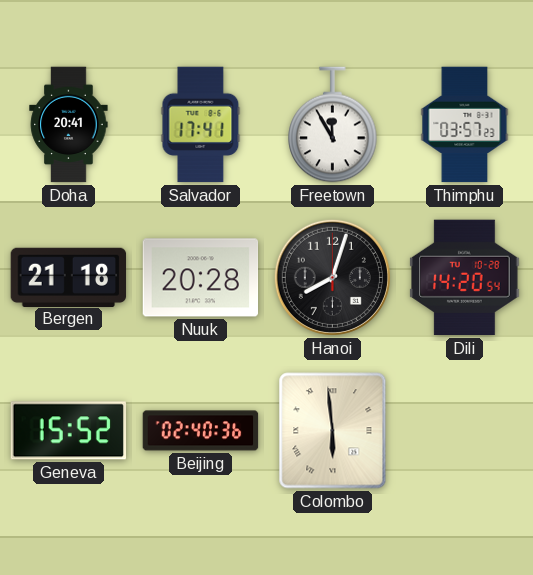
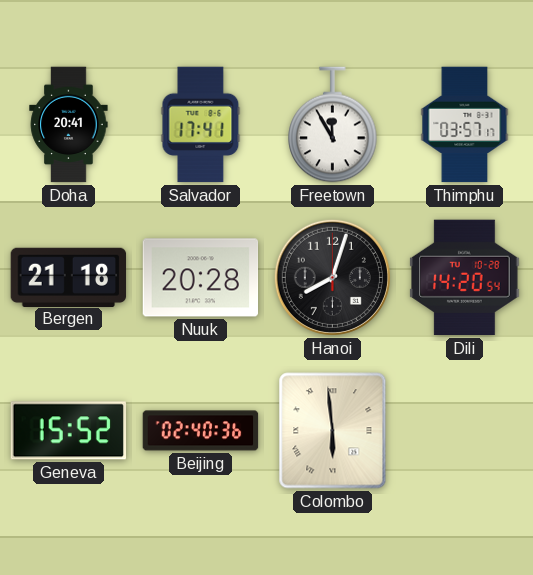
Thimphu: 03:57:23 -> 03:57:17
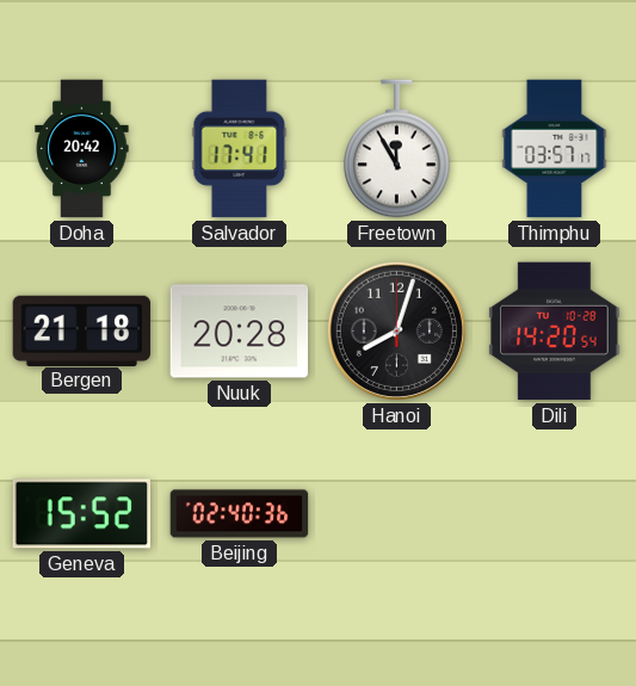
Doha: 20:41 -> 20:42
Colombo: 5:59 -> none
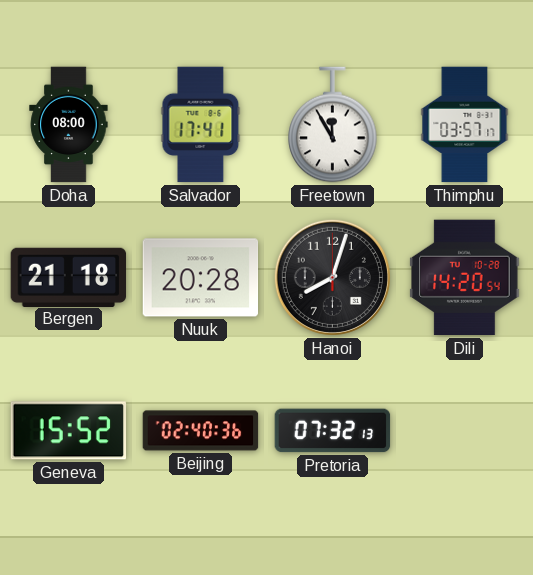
Doha: 20:42 -> 08:00
Pretoria: none -> 07:32
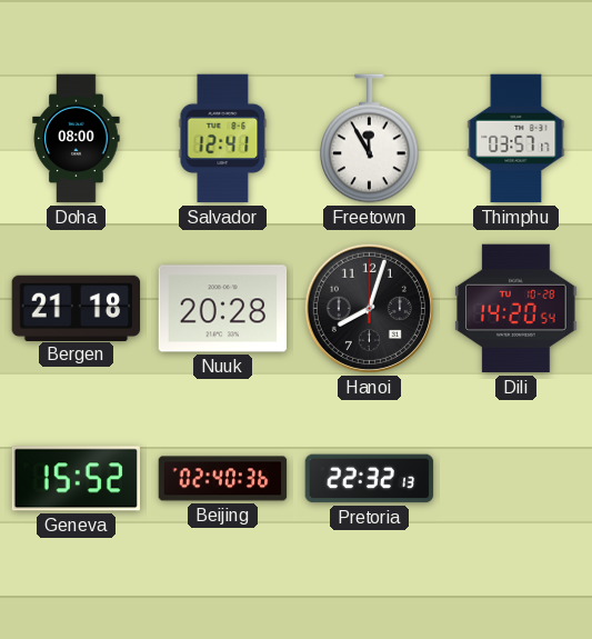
Salvador: 17:41 -> 12:41
Pretoria: 07:32 -> 22:32
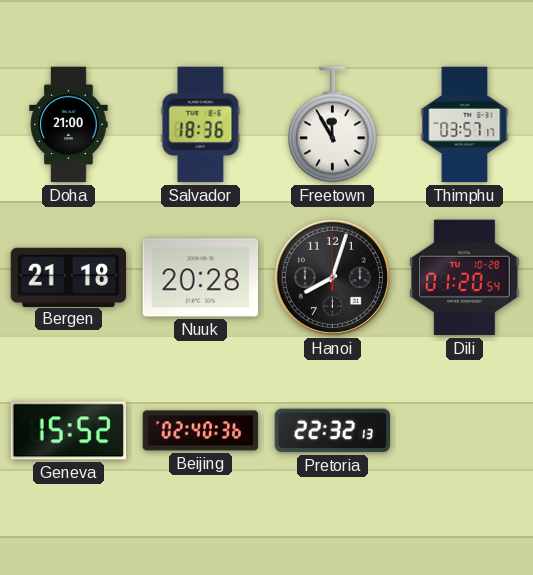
Doha: 08:00 -> 21:00
Salvador: 12:41 -> 18:36
Dili: 14:20 -> 01:20
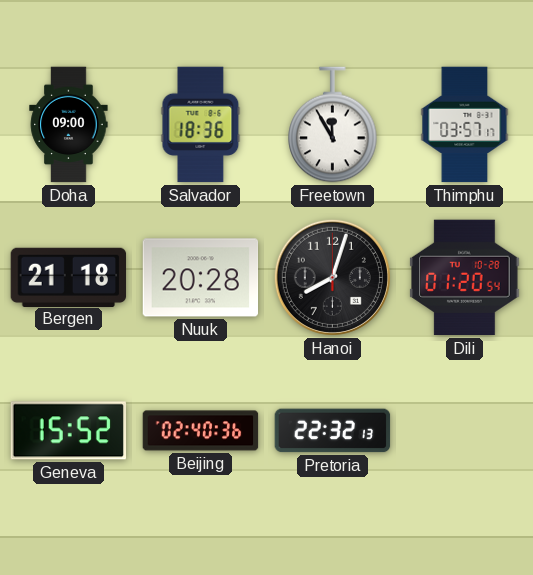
Doha: 21:00 -> 09:00
